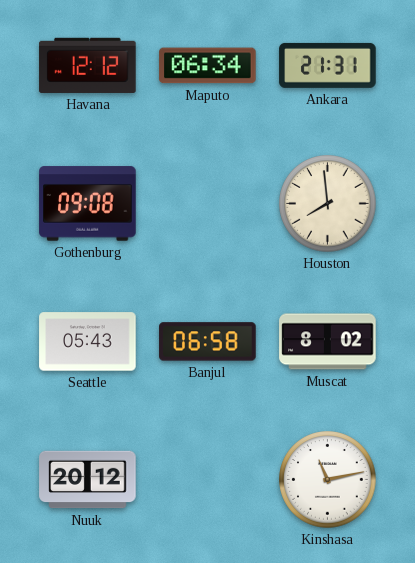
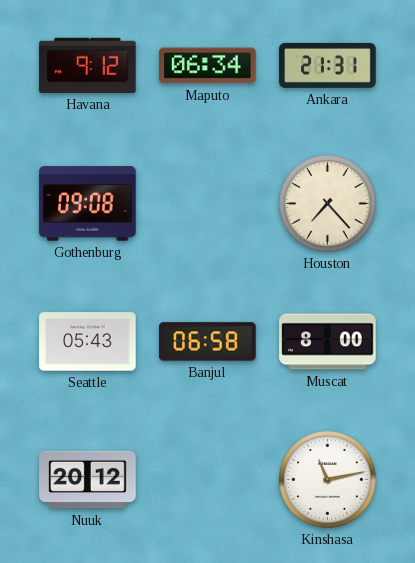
Havana: 12:12 -> 9:12
Houston: 7:59 -> 7:23
Muscat: 8:02 -> 8:00
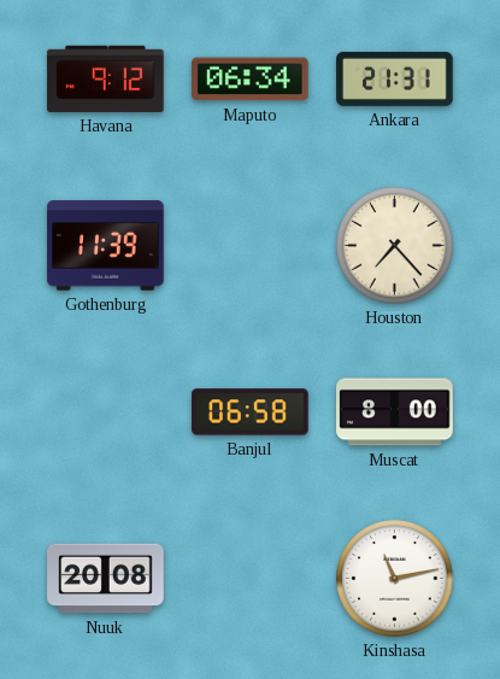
Gothenburg: 09:08 -> 11:39
Seattle: 05:43 -> none
Nuuk: 20:12 -> 20:08
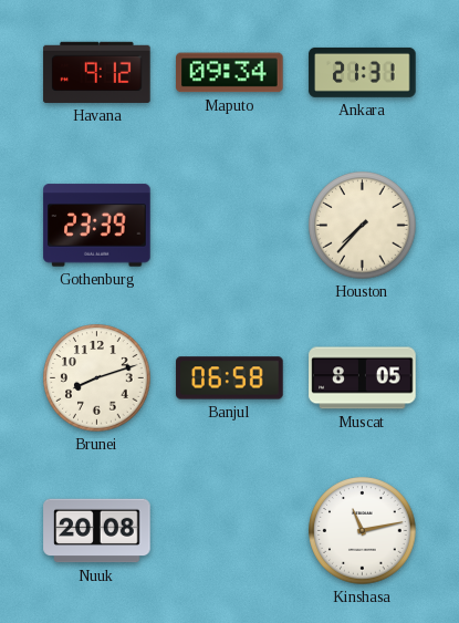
Maputo: 06:34 -> 09:34
Gothenburg: 11:39 -> 23:39
Houston: 7:23 -> 7:37
Brunei: none -> 8:12
Muscat: 8:00 -> 8:05
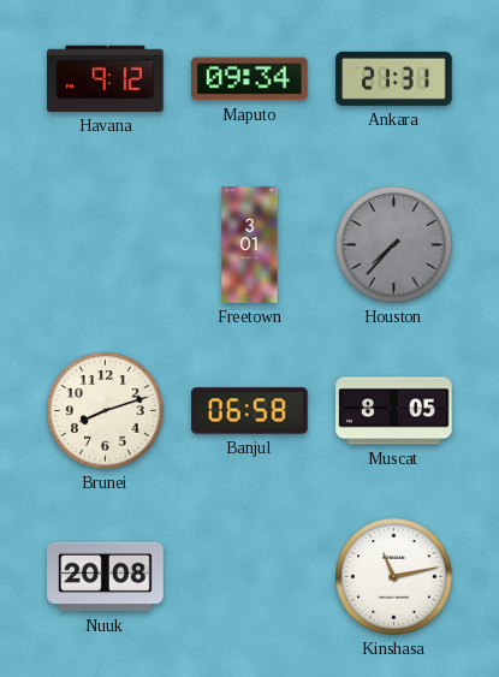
Gothenburg: 23:39 -> none
Freetown: none -> 3:01
Houston dial: cream -> grey
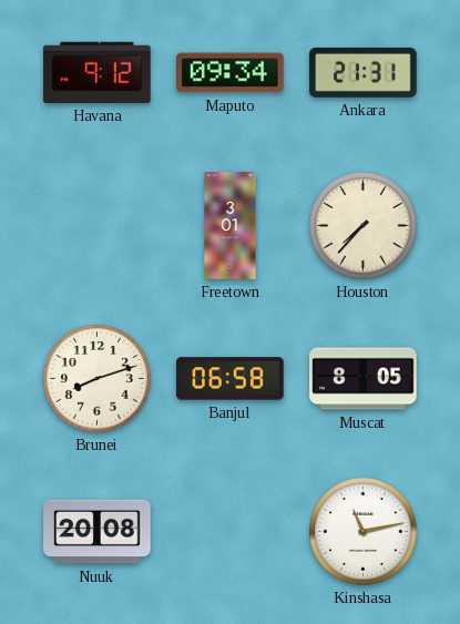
Houston dial: grey -> cream
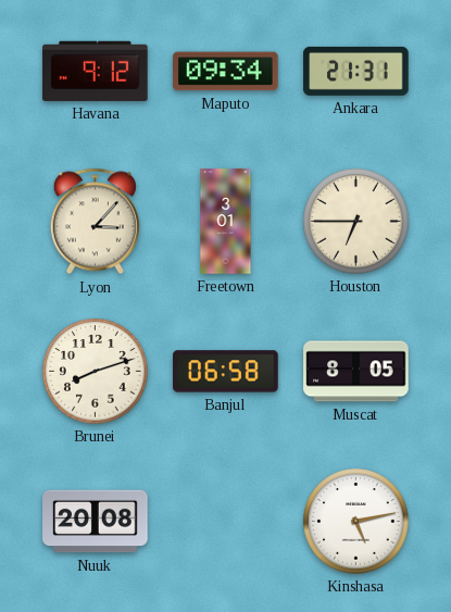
Lyon: none -> 3:07
Houston: 7:37 -> 6:45
Kinshasa: 11:13 -> 5:13
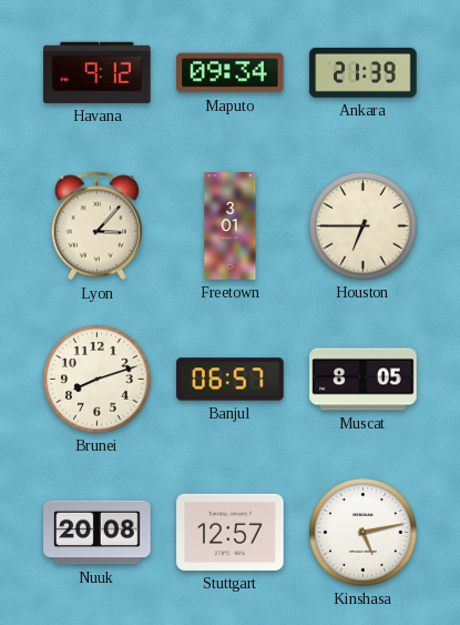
Ankara: 21:31 -> 21:39
Banjul: 06:58 -> 06:57
Stuttgart: none -> 12:57
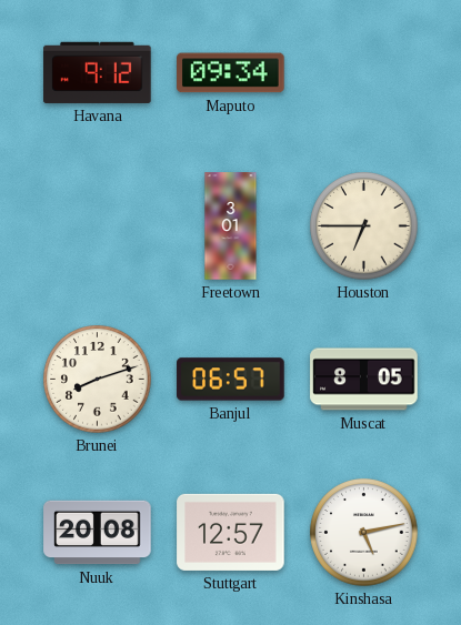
Ankara: 21:39 -> none
Lyon: 3:07 -> none
